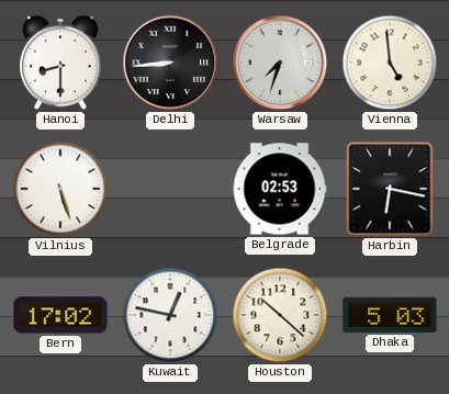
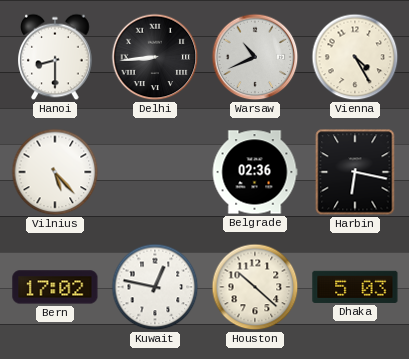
Warsaw: 7:33 -> 10:41
Vienna: 4:59 -> 4:25
Vilnius: 5:27 -> 5:23
Belgrade: 02:53 -> 02:36
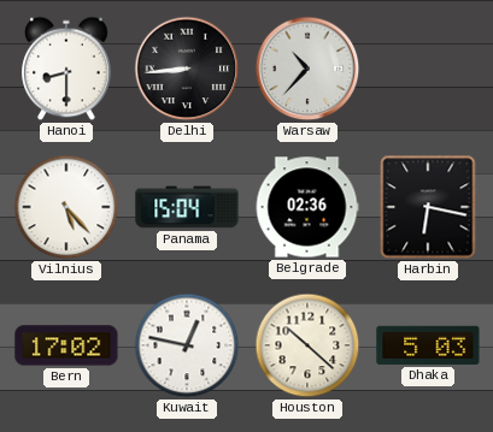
Warsaw: 10:41 -> 10:37
Vienna: 4:25 -> none
Panama: none -> 15:04
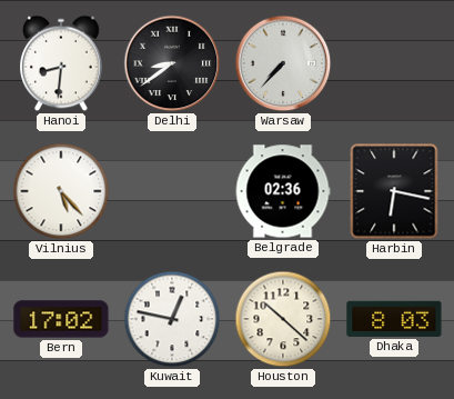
Hanoi: 8:30 -> 8:31
Delhi: 8:44 -> 8:39
Warsaw: 10:37 -> 7:37
Panama: 15:04 -> none
Dhaka: 5:03 -> 8:03
